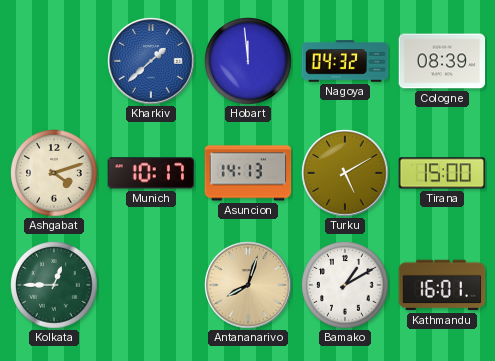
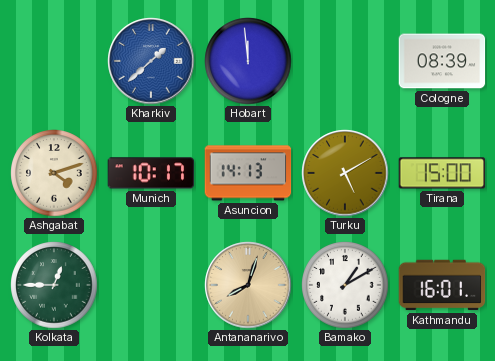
Nagoya: 04:32 -> none
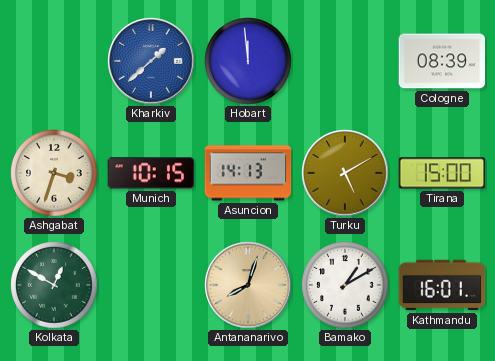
Ashgabat: 4:12 -> 3:33
Munich: 10:17 -> 10:15
Kolkata: 12:45 -> 12:50
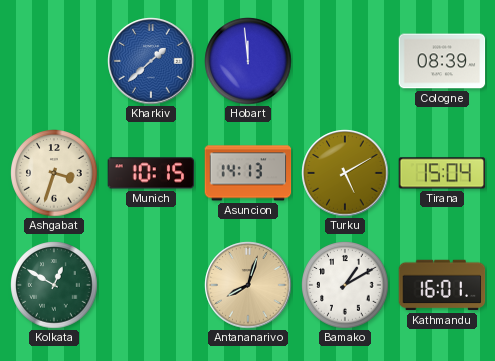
Tirana: 15:00 -> 15:04
